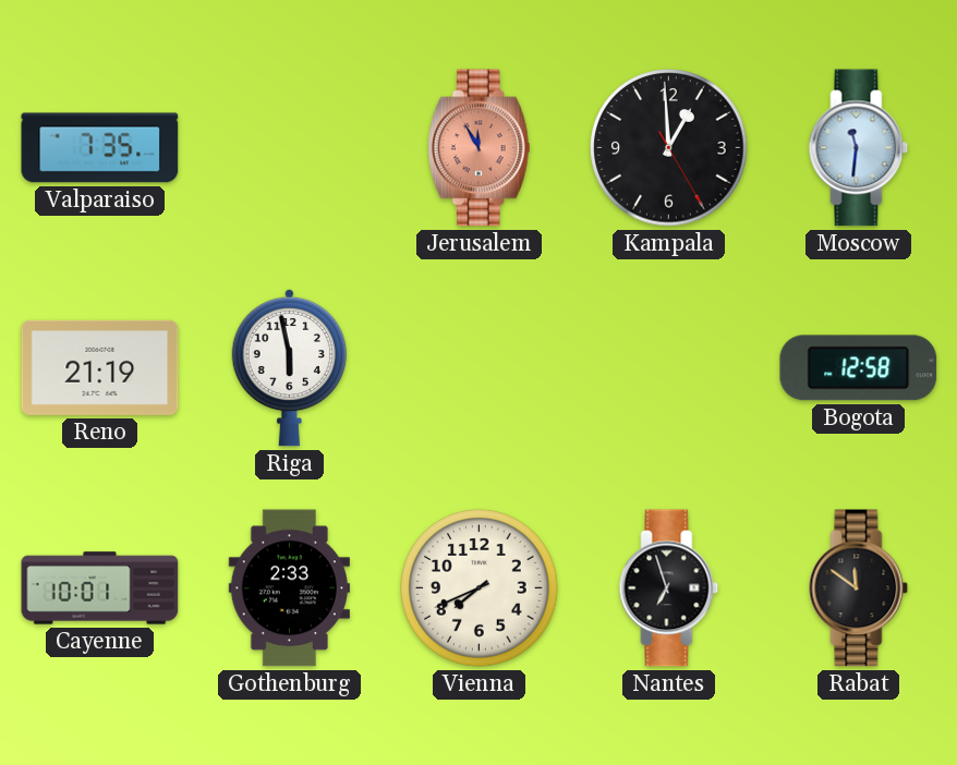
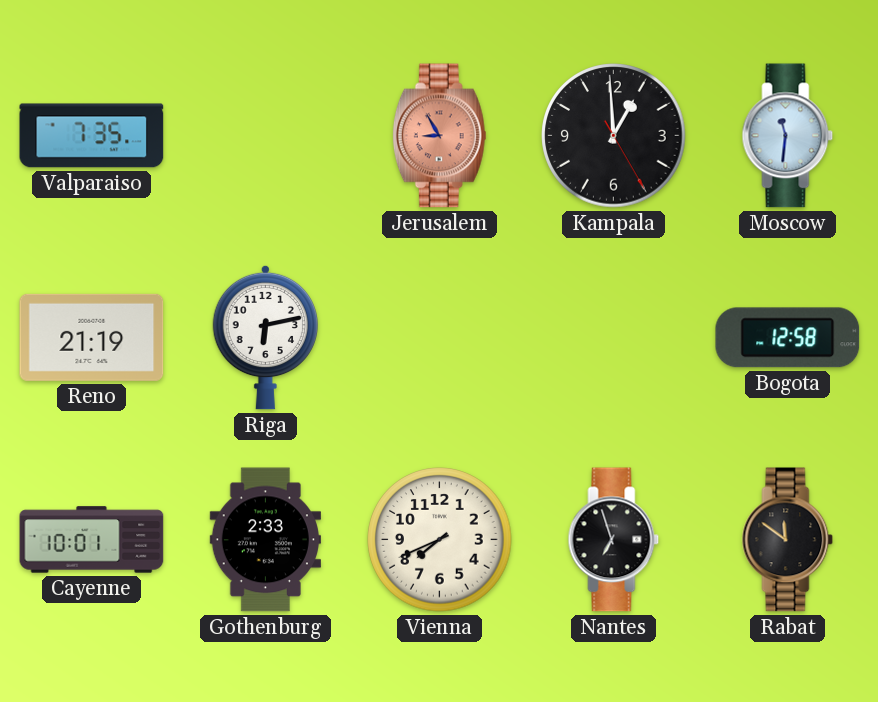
Jerusalem: 11:55 -> 8:55
Riga: 5:58 -> 6:13
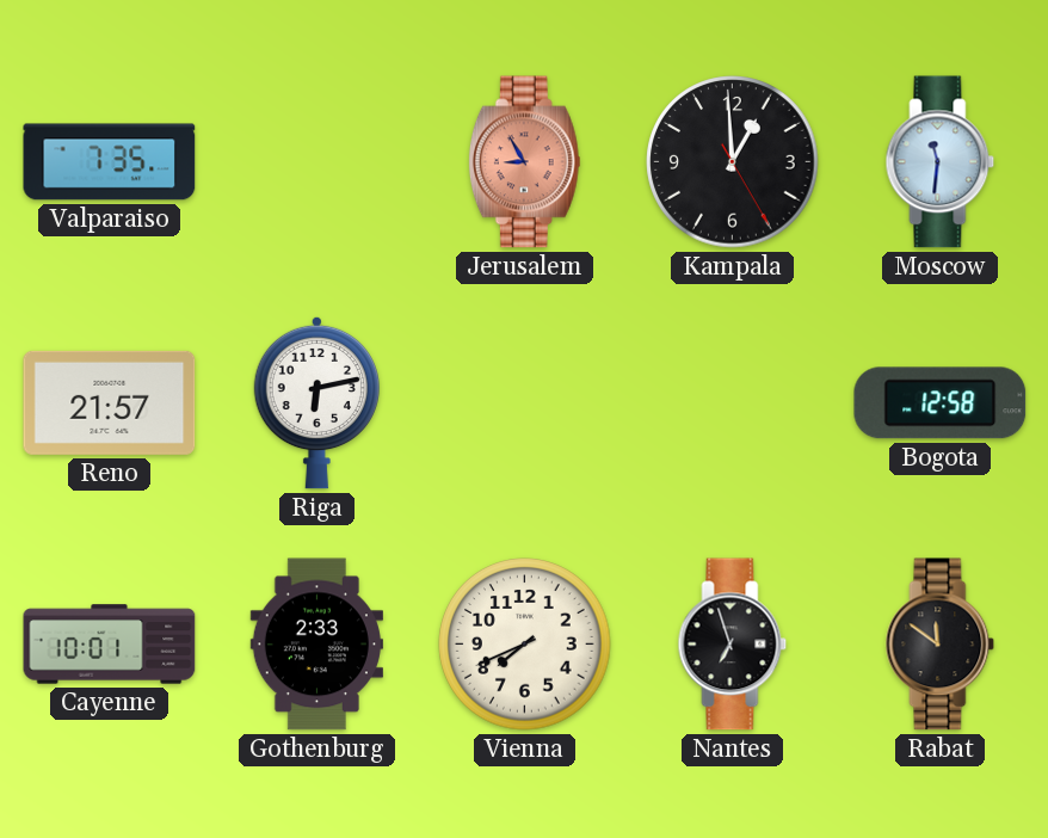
Reno: 21:19 -> 21:57
